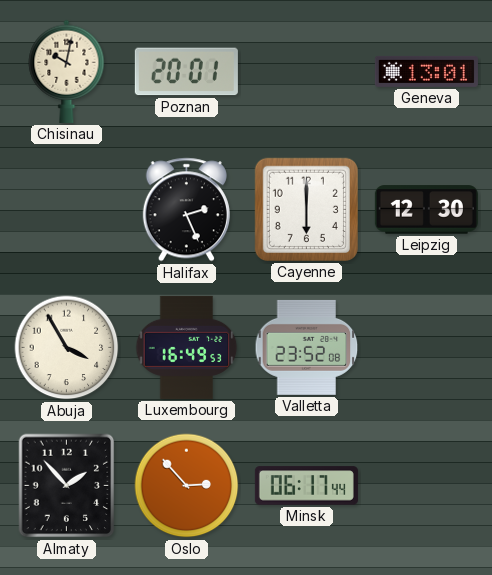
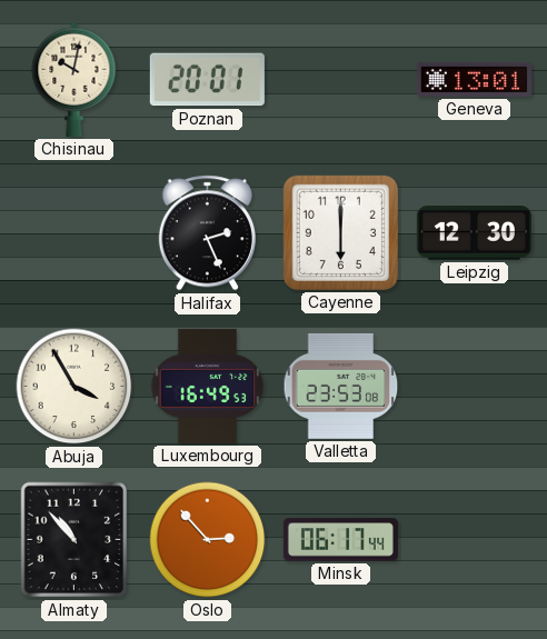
Valletta: 23:52 -> 23:53
Almaty: 1:53 -> 10:53
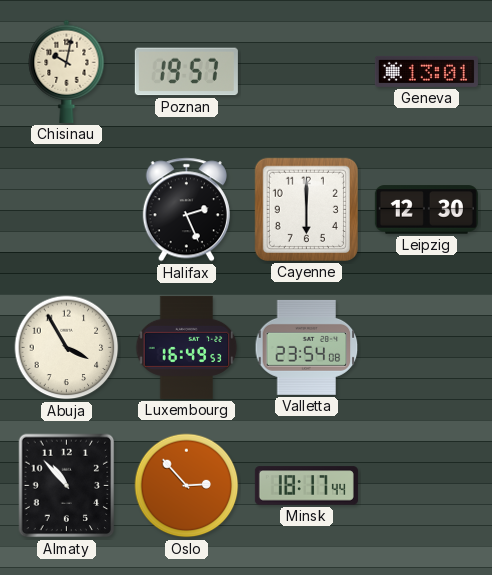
Poznan: 20:01 -> 19:57
Valletta: 23:53 -> 23:54
Minsk: 06:17 -> 18:17
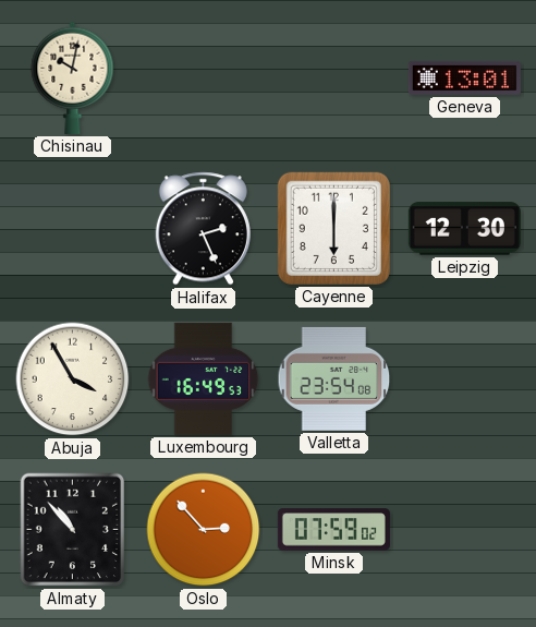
Poznan: 19:57 -> none
Minsk: 18:17 -> 07:59
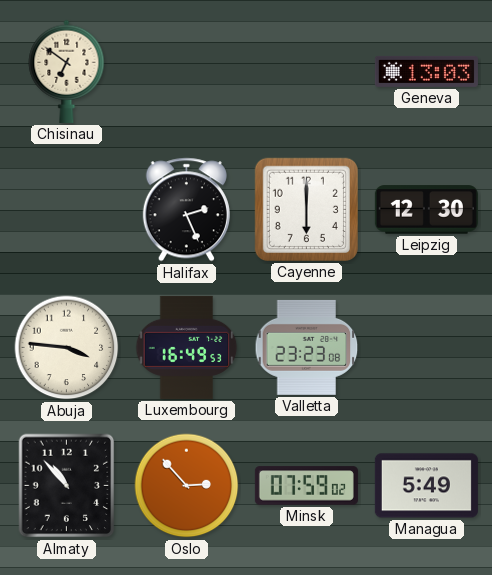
Chisinau: 10:02 -> 6:51
Geneva: 13:01 -> 13:03
Abuja: 3:55 -> 3:46
Valletta: 23:54 -> 23:23
Managua: none -> 5:49
